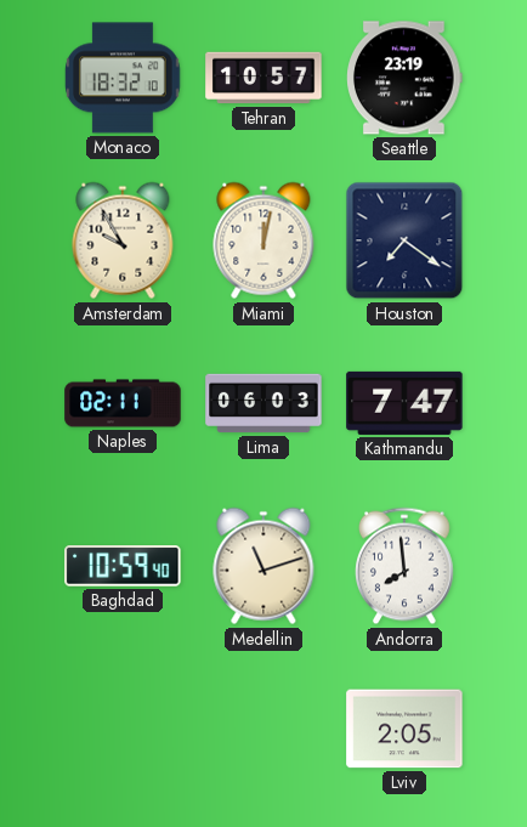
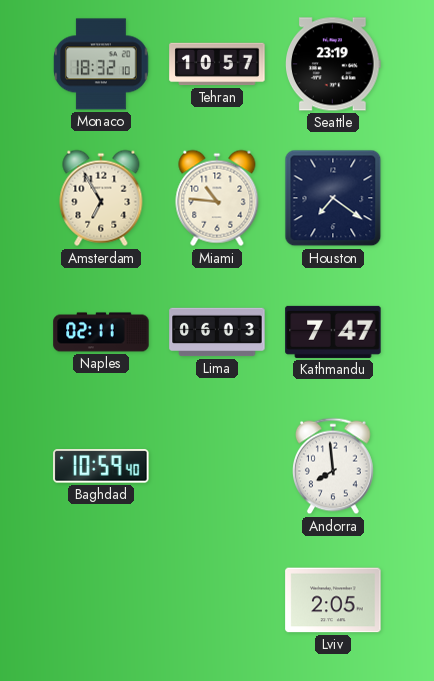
Amsterdam: 9:55 -> 6:55
Miami: 12:02 -> 10:46
Medellin: 11:12 -> none
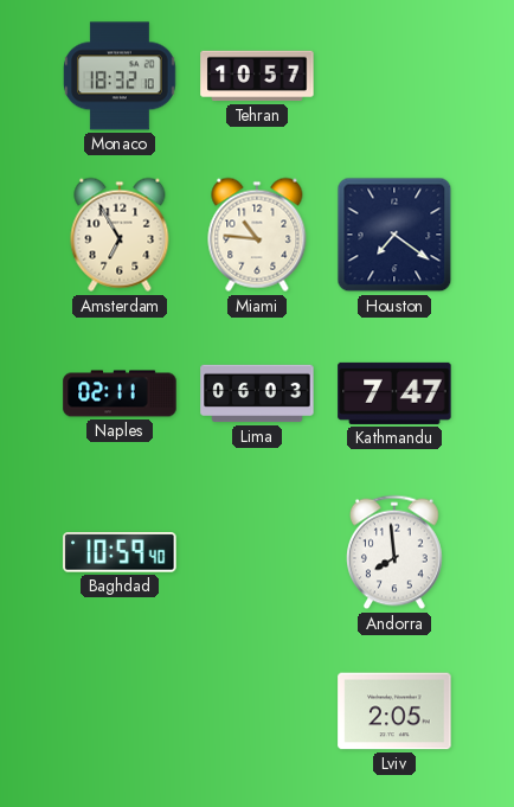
Seattle: 23:19 -> none
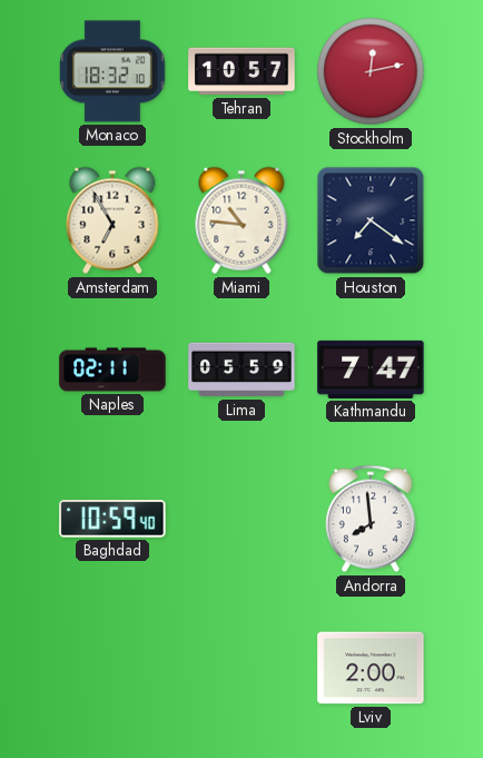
Stockholm: none -> 12:13
Lima: 06:03 -> 05:59
Lviv: 2:05 -> 2:00
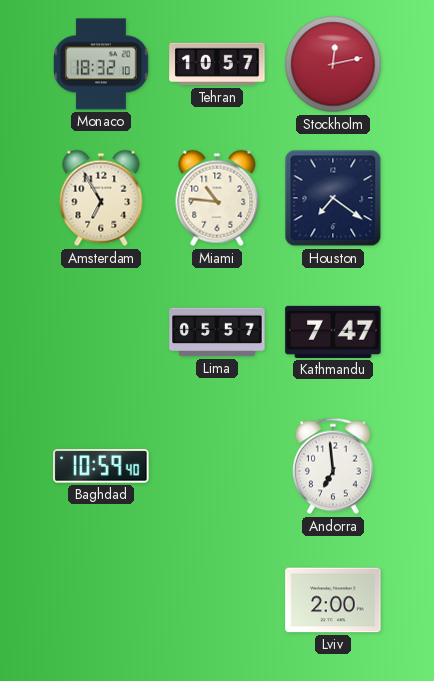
Naples: 02:11 -> none
Lima: 05:59 -> 05:57
Andorra: 7:59 -> 6:59
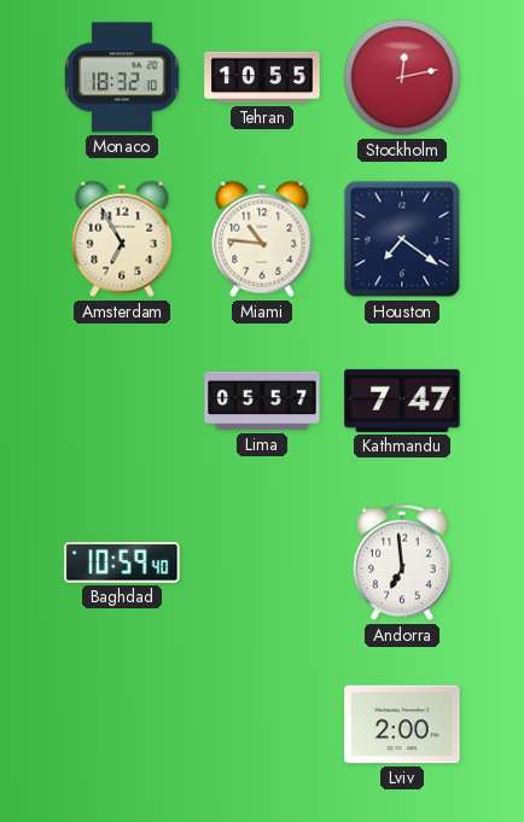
Tehran: 10:57 -> 10:55
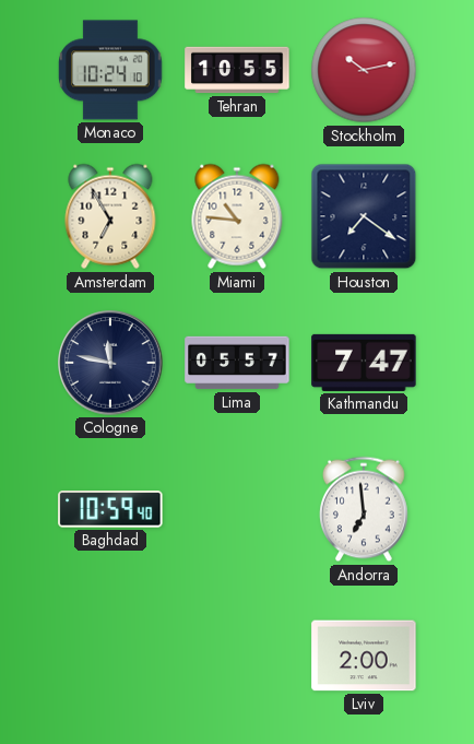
Monaco: 18:32 -> 10:24
Stockholm: 12:13 -> 10:13
Cologne: none -> 11:47
